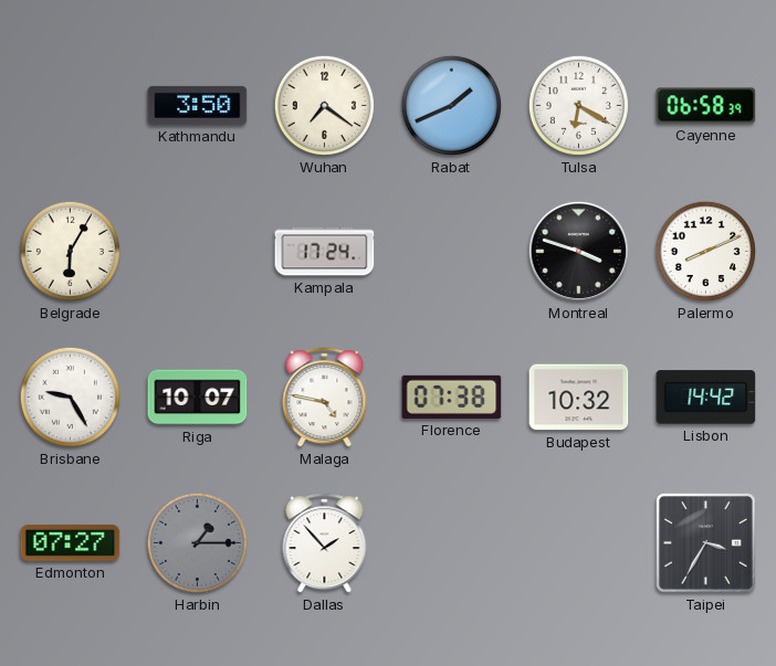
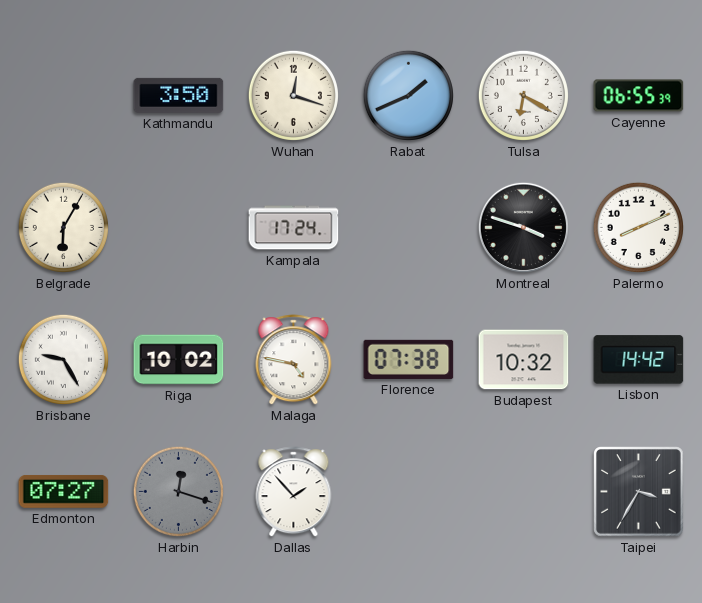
Wuhan: 7:21 -> 12:18
Cayenne: 06:58 -> 06:55
Riga: 10:07 -> 10:02
Harbin: 1:15 -> 12:18
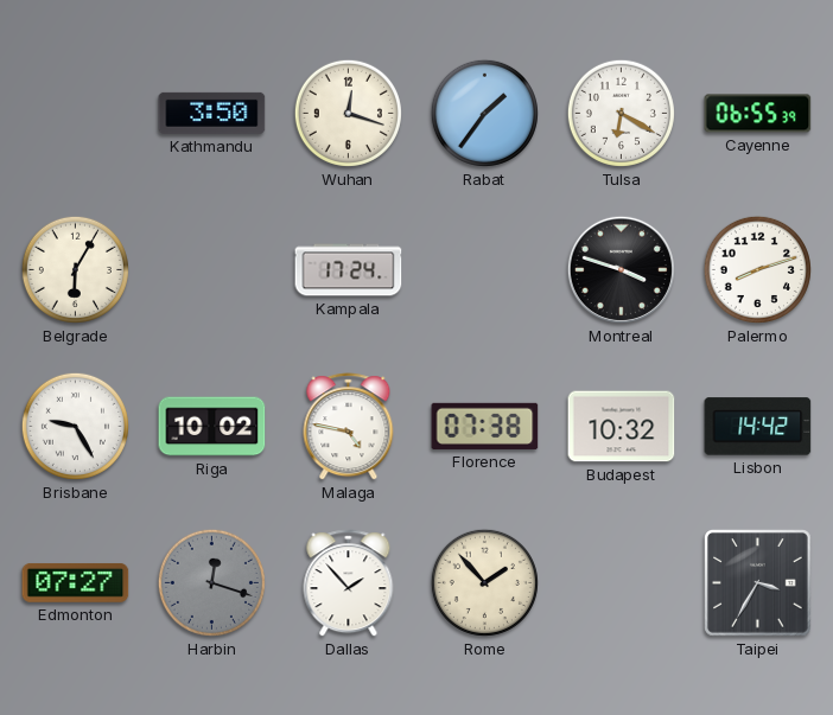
Rabat: 1:41 -> 1:36
Palermo: 8:11 -> 8:12
Rome: none -> 1:53
